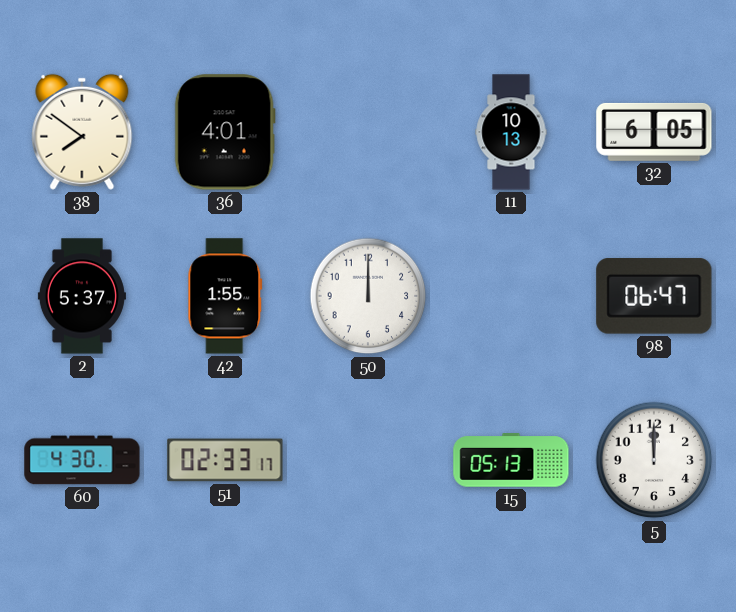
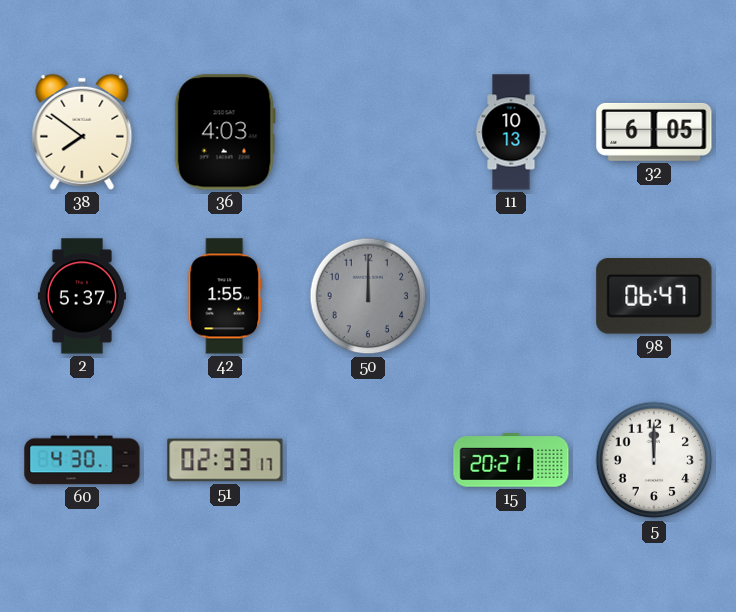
36: 4:01 -> 4:03
50 dial: white -> grey
15: 05:13 -> 20:21
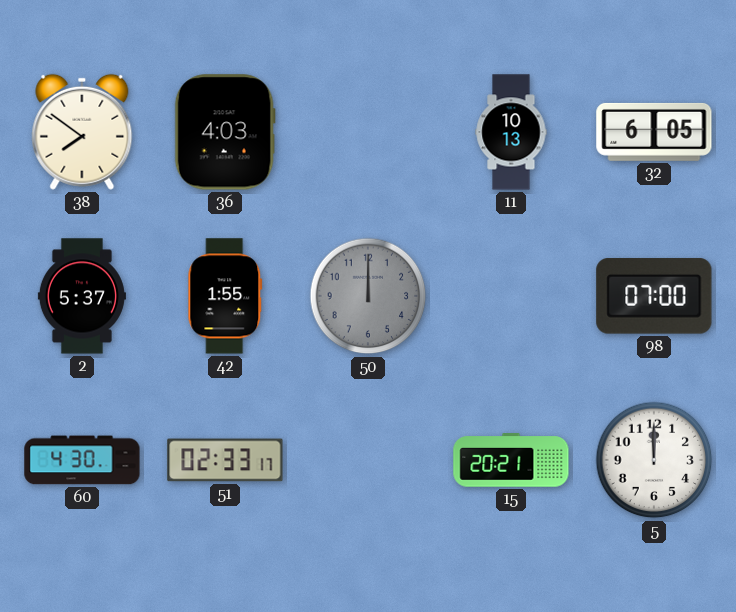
98: 06:47 -> 07:00
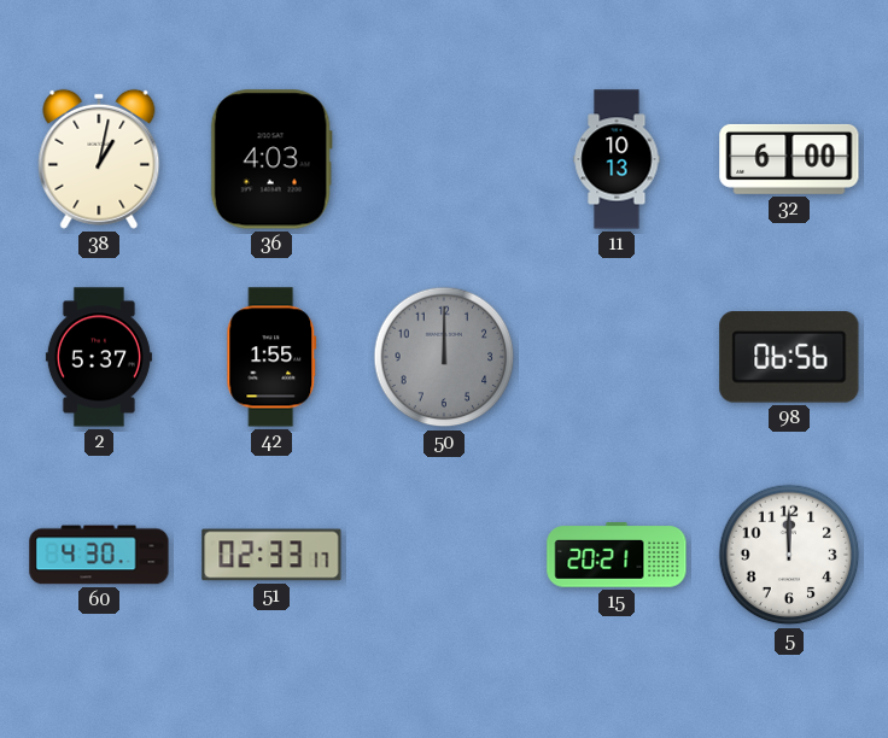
38: 7:51 -> 1:02
32: 6:05 -> 6:00
98: 07:00 -> 06:56
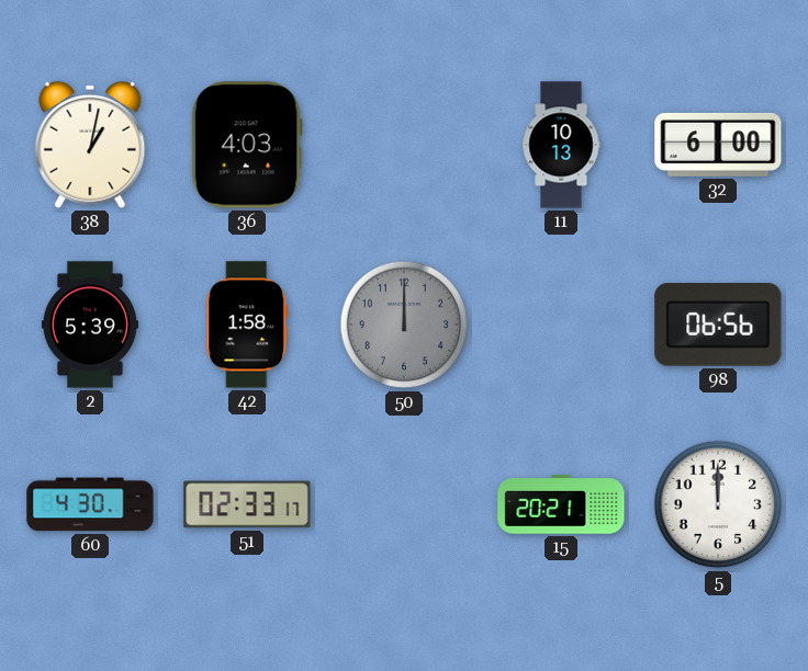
2: 5:37 -> 5:39
42: 1:55 -> 1:58
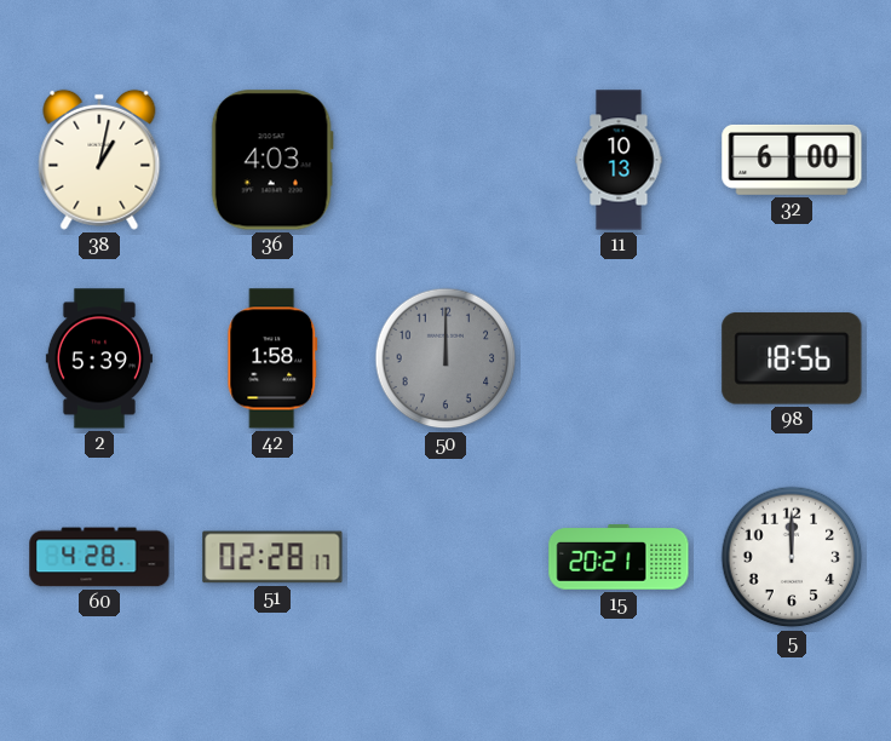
98: 06:56 -> 18:56
60: 4:30 -> 4:28
51: 02:33 -> 02:28
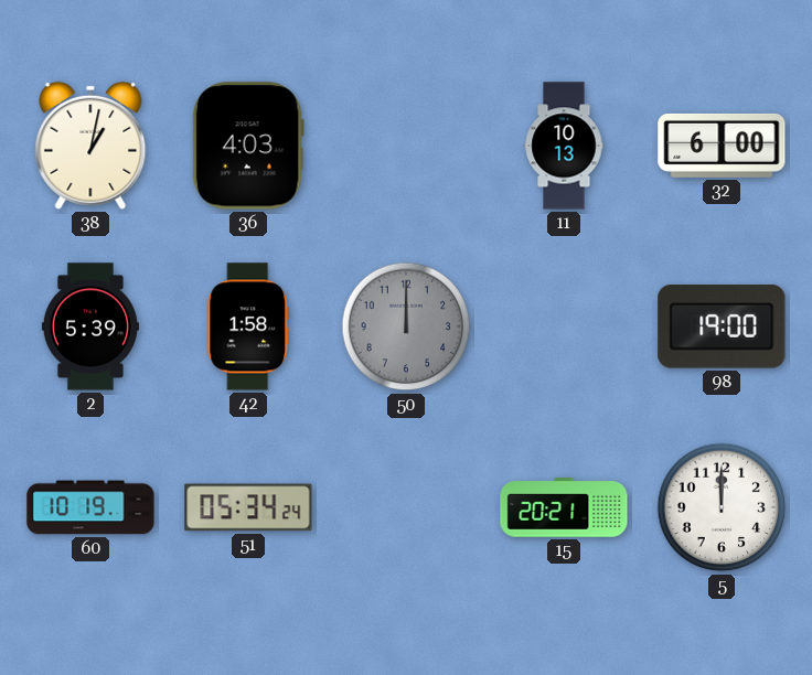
98: 18:56 -> 19:00
60: 4:28 -> 10:19
51: 02:28 -> 05:34
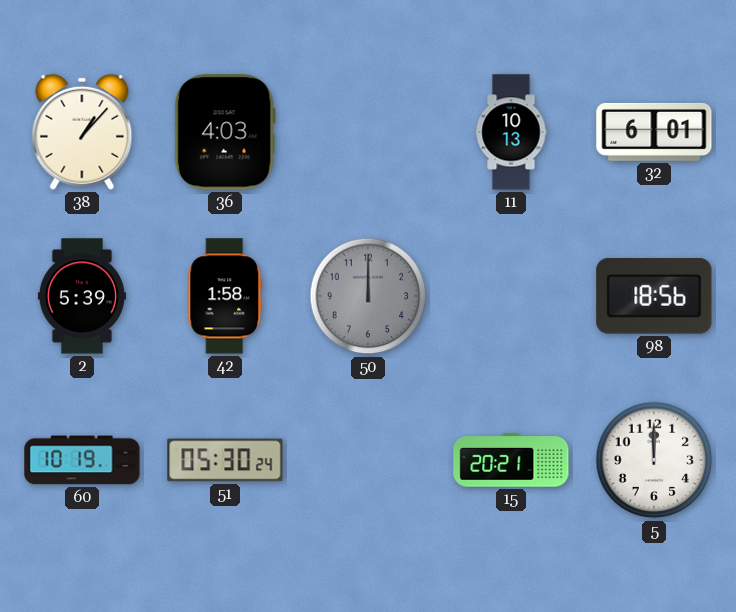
38: 1:02 -> 1:07
32: 6:00 -> 6:01
98: 19:00 -> 18:56
51: 05:34 -> 05:30
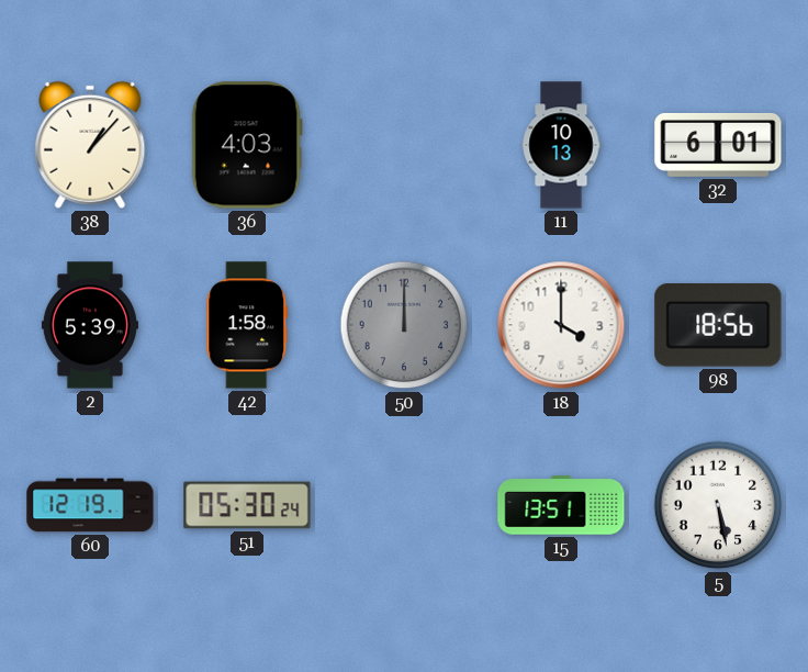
18: none -> 4:00
60: 10:19 -> 12:19
15: 20:21 -> 13:51
5: 12:00 -> 5:28
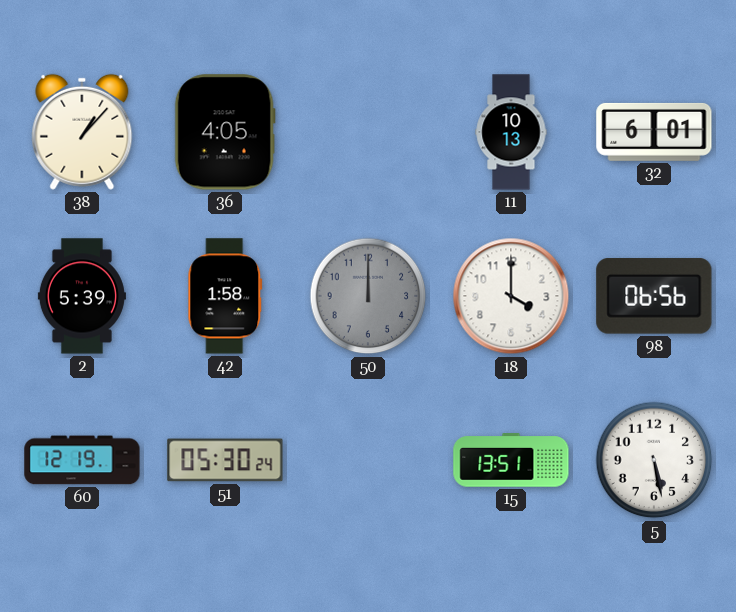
36: 4:03 -> 4:05
98: 18:56 -> 06:56
